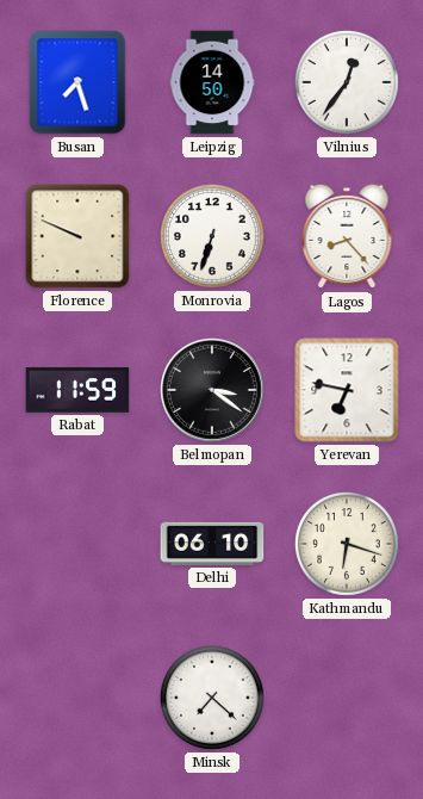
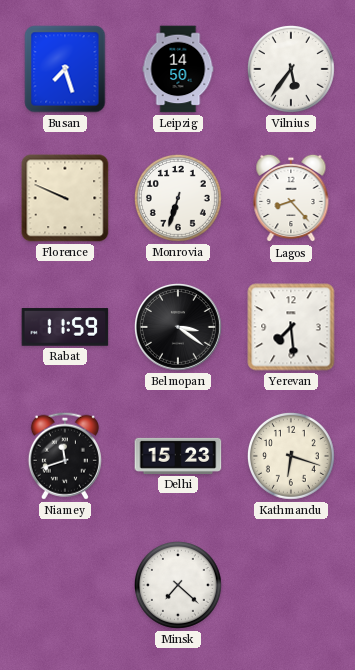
Vilnius: 12:36 -> 5:36
Yerevan: 6:47 -> 7:29
Niamey: none -> 11:42
Delhi: 06:10 -> 15:23
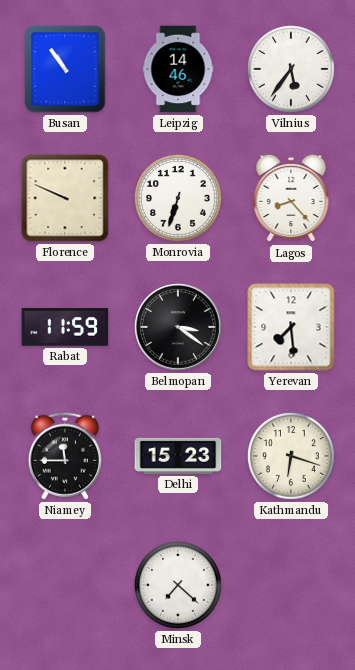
Busan: 7:27 -> 10:54
Leipzig: 14:50 -> 14:46
Niamey: 11:42 -> 11:45
